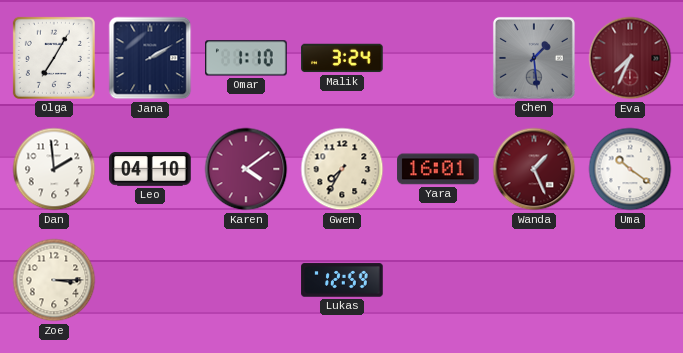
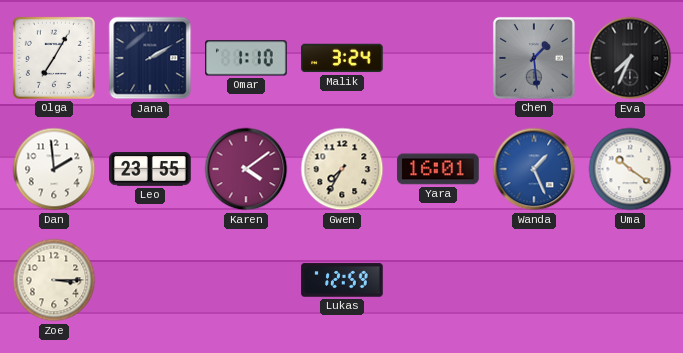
Eva dial: burgundy -> black
Leo: 04:10 -> 23:55
Wanda dial: burgundy -> blue
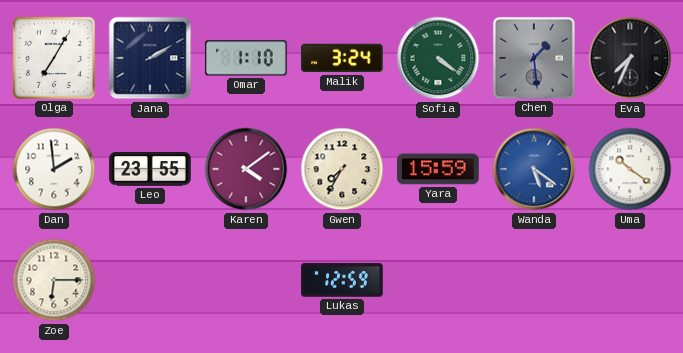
Sofia: none -> 4:21
Yara: 16:01 -> 15:59
Wanda: 1:26 -> 5:21
Zoe: 3:15 -> 6:15
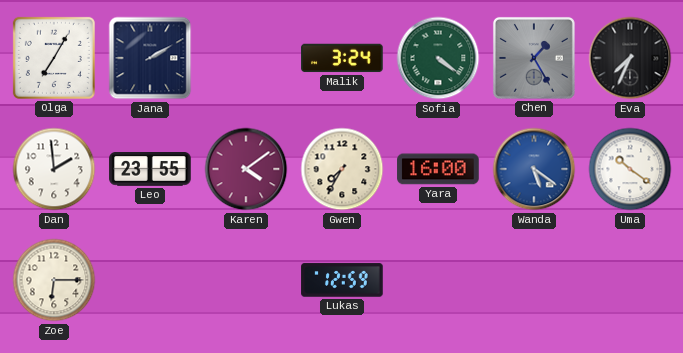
Omar: 1:10 -> none
Chen: 1:29 -> 1:25
Yara: 15:59 -> 16:00
